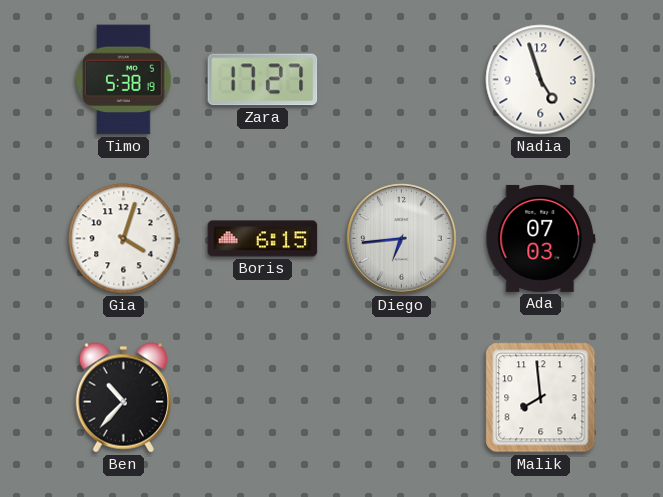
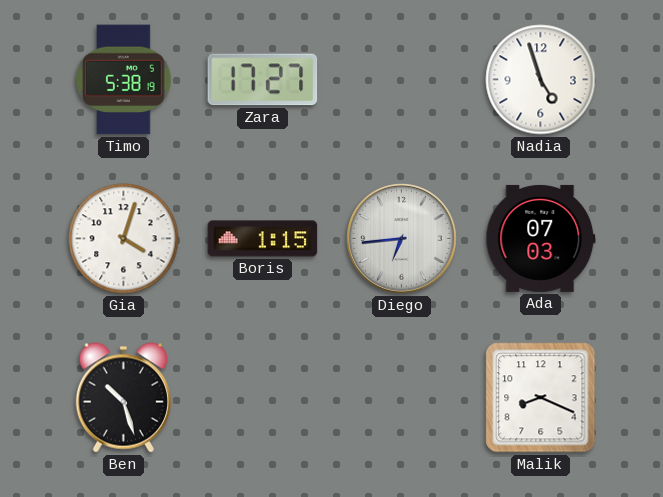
Boris: 6:15 -> 1:15
Ben: 10:37 -> 10:27
Malik: 7:59 -> 8:19
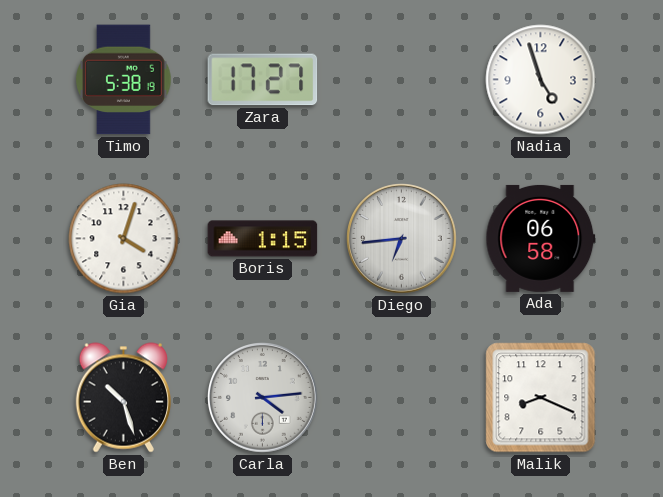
Ada: 07:03 -> 06:58
Carla: none -> 4:14
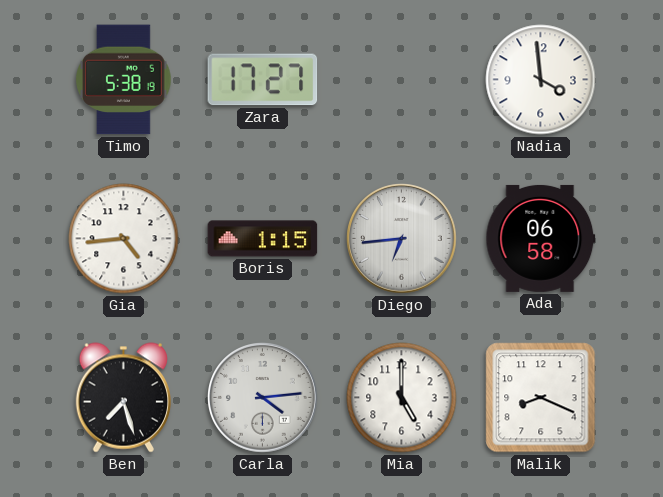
Nadia: 4:57 -> 3:59
Gia: 4:03 -> 4:44
Ben: 10:27 -> 7:27
Mia: none -> 5:00
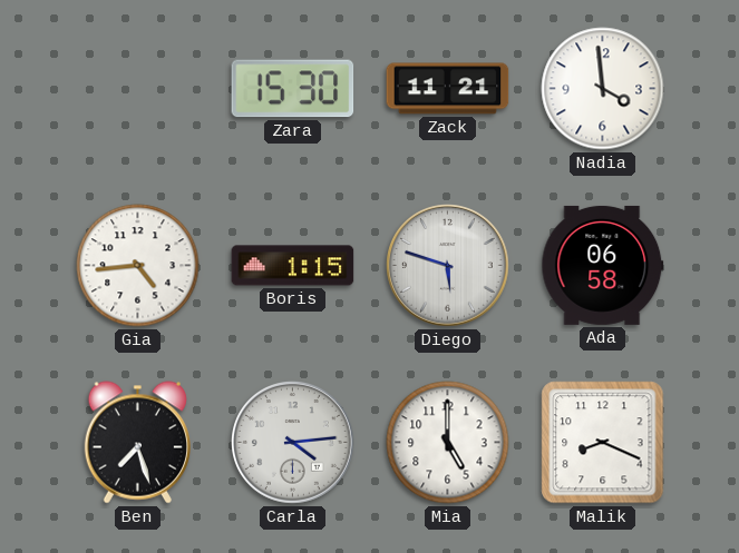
Timo: 5:38 -> none
Zara: 17:27 -> 15:30
Zack: none -> 11:21
Diego: 6:44 -> 5:48
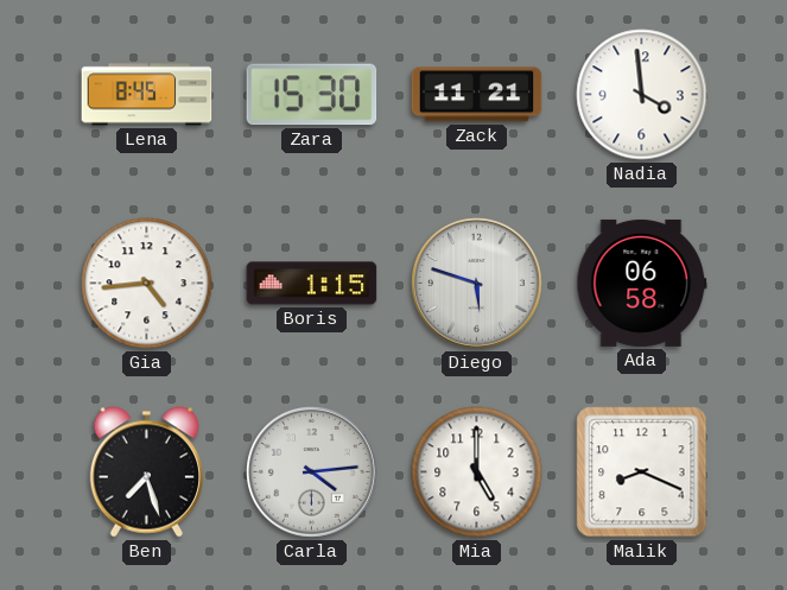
Lena: none -> 8:45
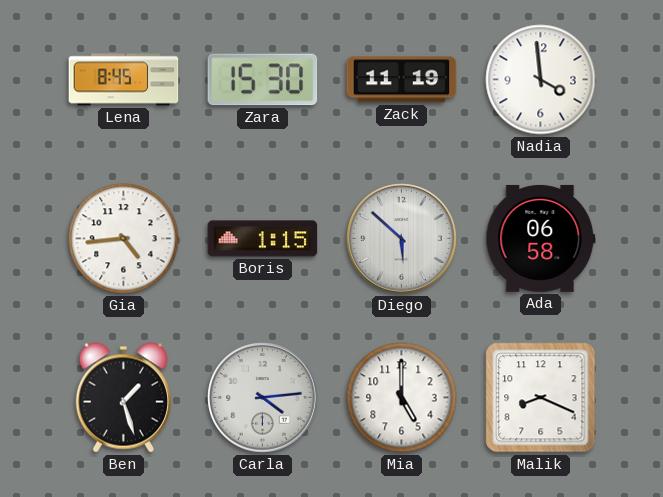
Zack: 11:21 -> 11:19
Diego: 5:48 -> 5:52
Ben: 7:27 -> 1:27
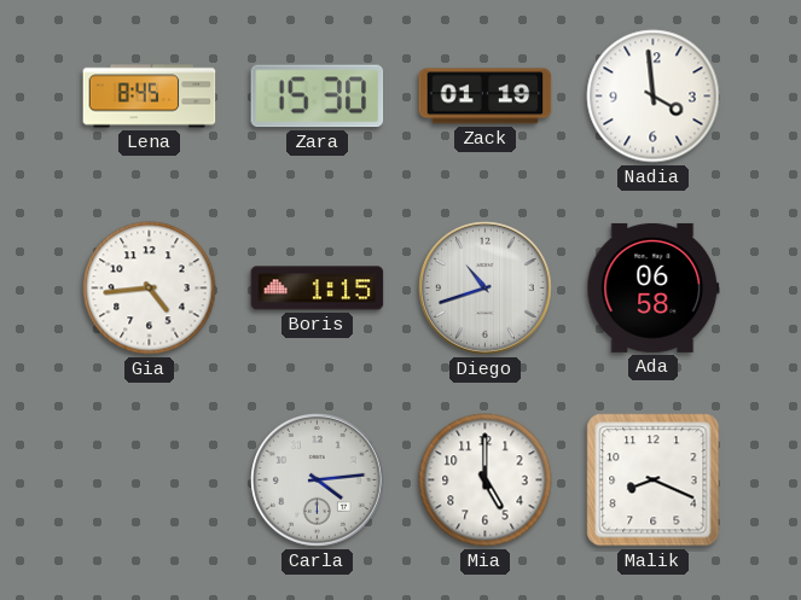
Zack: 11:19 -> 01:19
Diego: 5:52 -> 10:42
Ben: 1:27 -> none
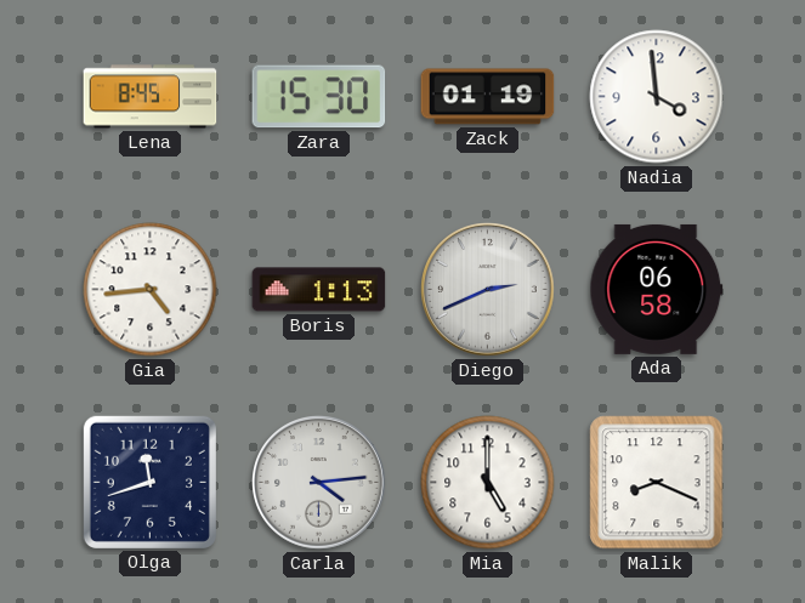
Boris: 1:15 -> 1:13
Diego: 10:42 -> 2:41
Olga: none -> 11:42
